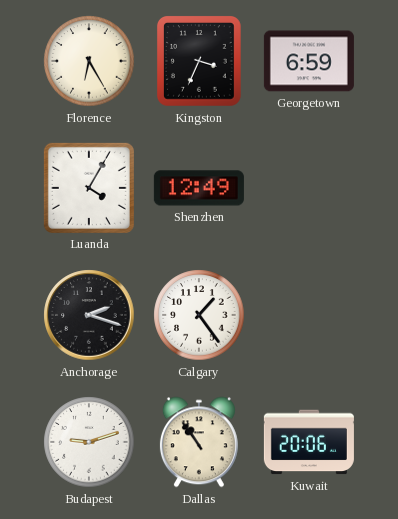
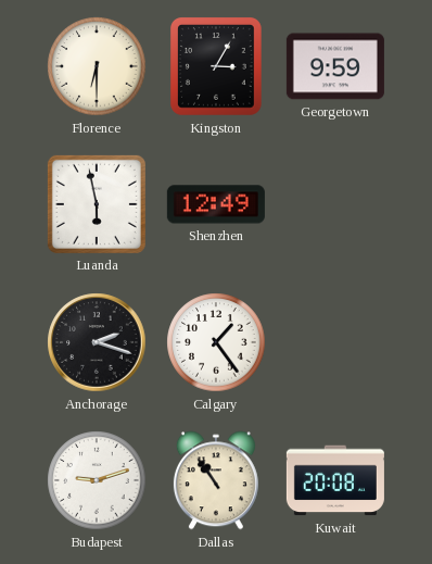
Florence: 6:25 -> 6:30
Kingston: 3:34 -> 3:05
Georgetown: 6:59 -> 9:59
Luanda: 4:05 -> 5:58
Kuwait: 20:06 -> 20:08
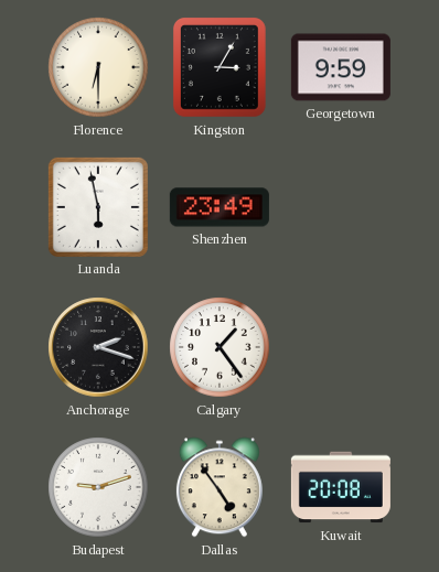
Shenzhen: 12:49 -> 23:49
Dallas: 10:54 -> 4:54
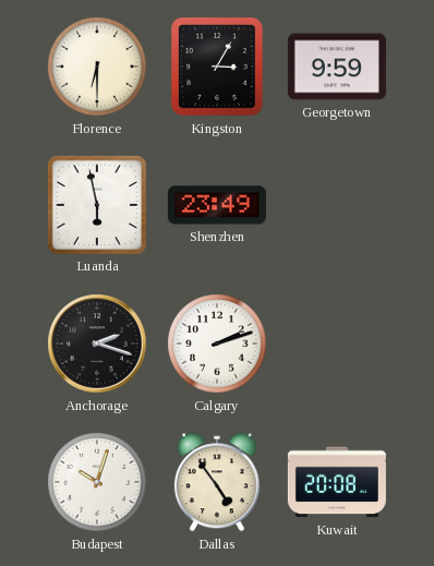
Calgary: 1:24 -> 2:12
Budapest: 9:12 -> 10:03
